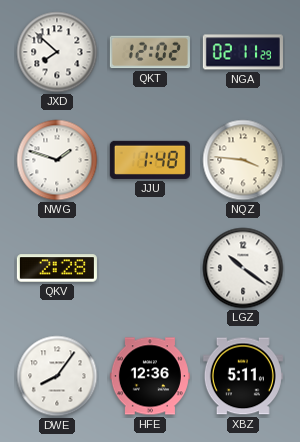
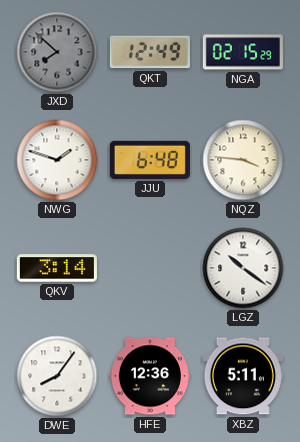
JXD dial: white -> grey
QKT: 12:02 -> 12:49
NGA: 02:11 -> 02:15
JJU: 1:48 -> 6:48
QKV: 2:28 -> 3:14
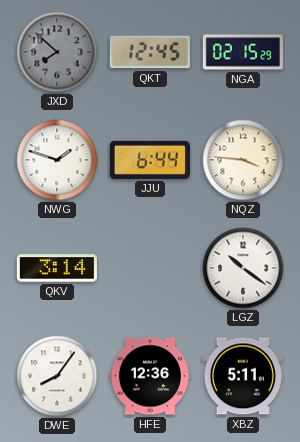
QKT: 12:49 -> 12:45
JJU: 6:48 -> 6:44
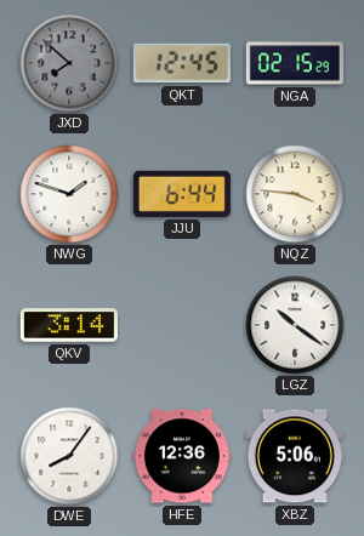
XBZ: 5:11 -> 5:06
